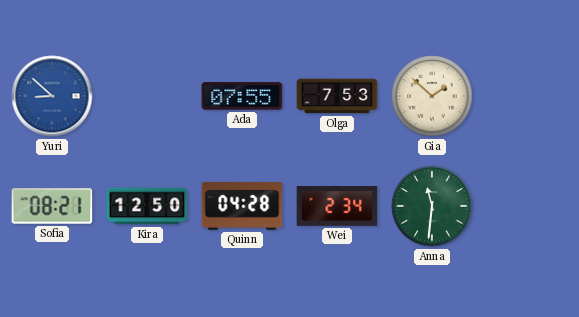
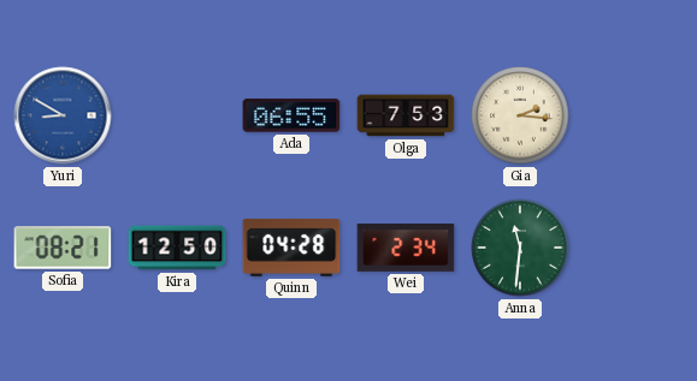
Yuri: 8:52 -> 8:50
Ada: 07:55 -> 06:55
Gia: 1:52 -> 2:16
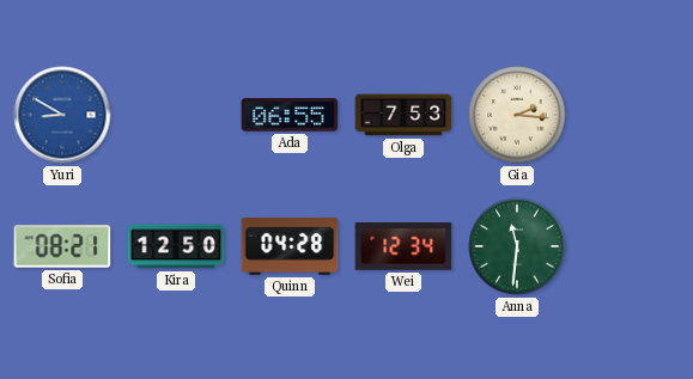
Wei: 2:34 -> 12:34
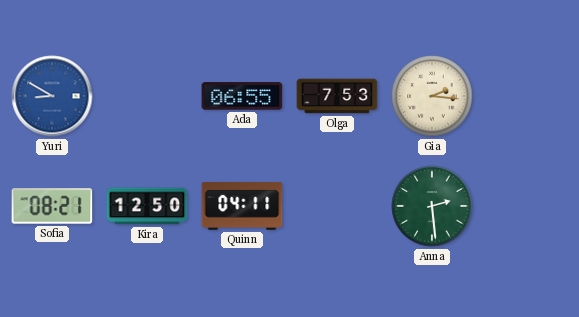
Quinn: 04:28 -> 04:11
Wei: 12:34 -> none
Anna: 11:31 -> 2:29
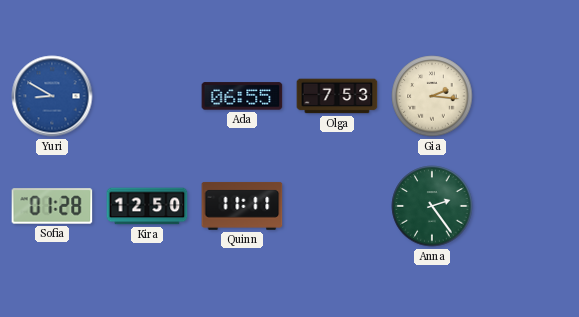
Sofia: 08:21 -> 01:28
Quinn: 04:11 -> 11:11
Anna: 2:29 -> 2:24
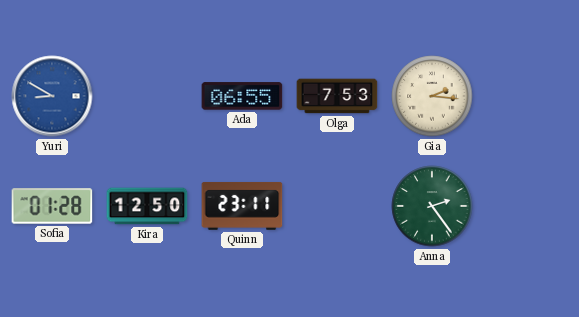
Quinn: 11:11 -> 23:11
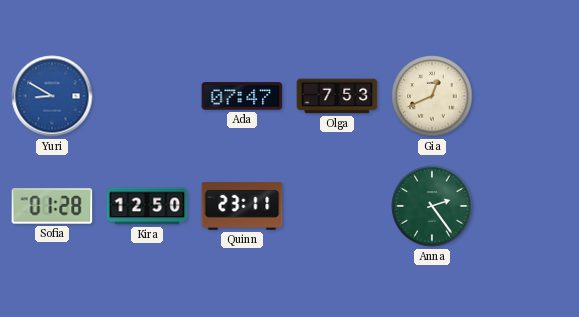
Ada: 06:55 -> 07:47
Gia: 2:16 -> 12:41
